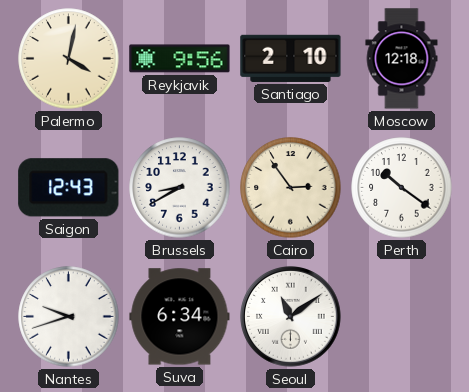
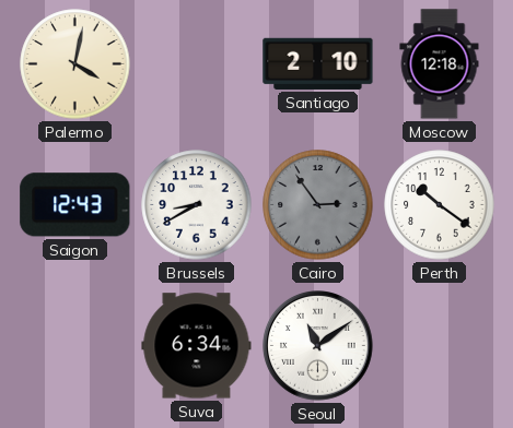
Reykjavik: 9:56 -> none
Cairo dial: cream -> grey
Nantes: 9:42 -> none
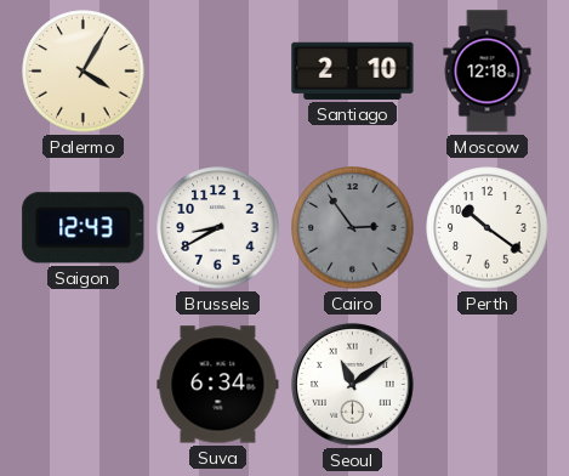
Palermo: 4:02 -> 4:05
